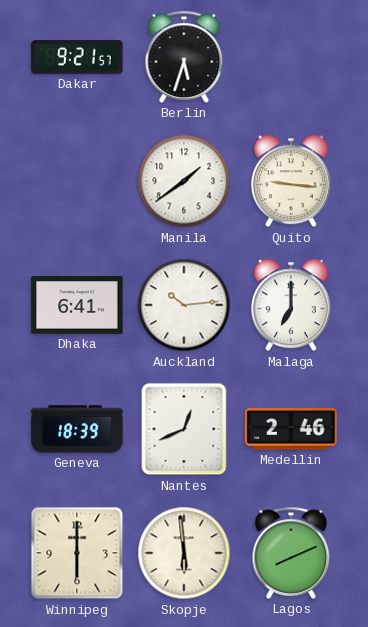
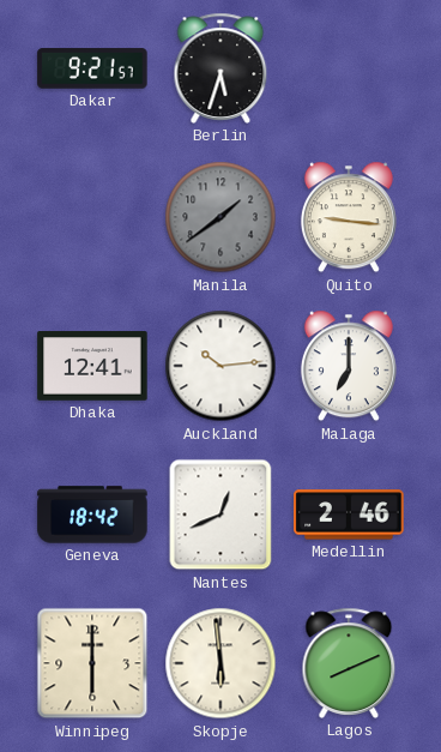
Manila dial: white -> grey
Dhaka: 6:41 -> 12:41
Geneva: 18:39 -> 18:42
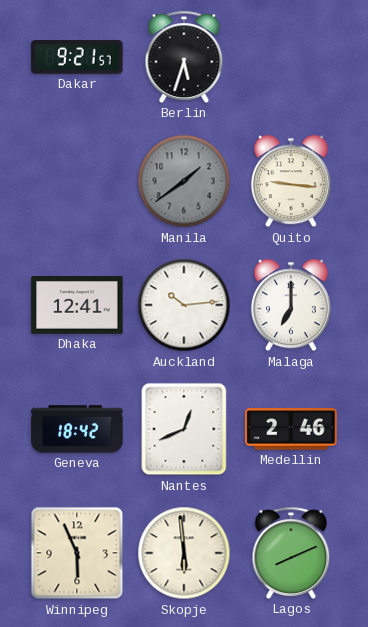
Winnipeg: 6:00 -> 5:56
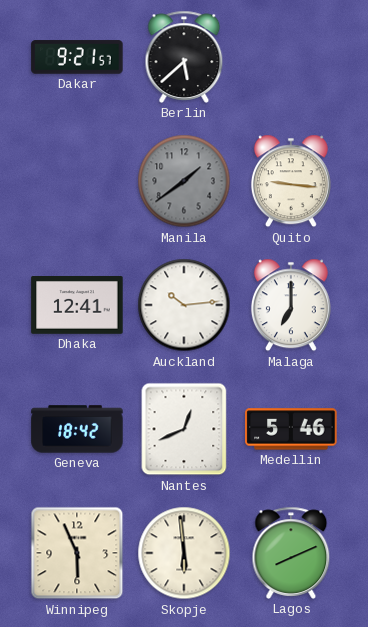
Berlin: 5:33 -> 5:38
Medellin: 2:46 -> 5:46
